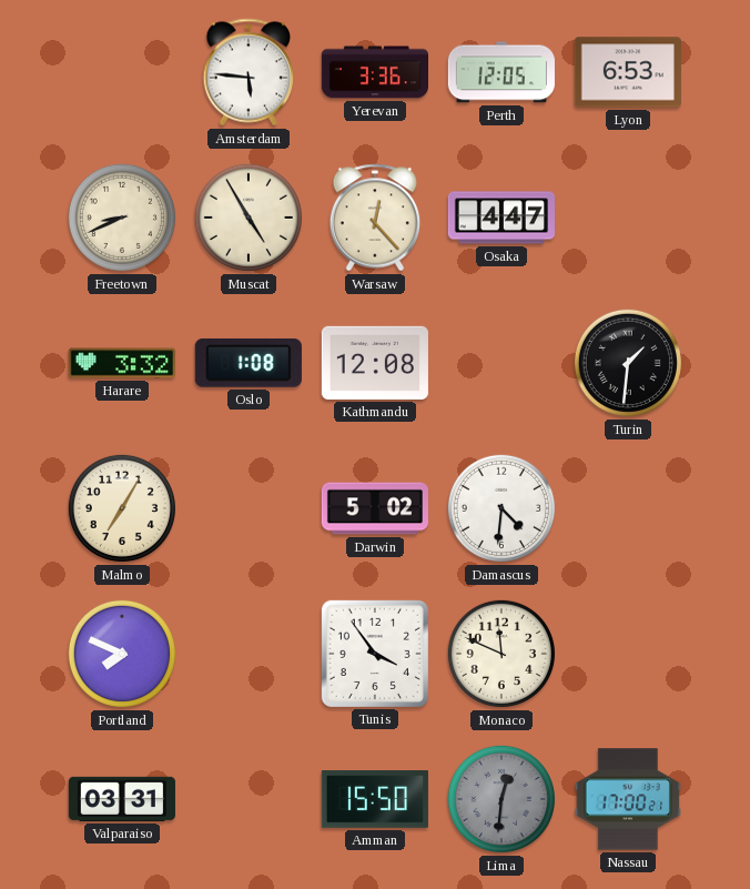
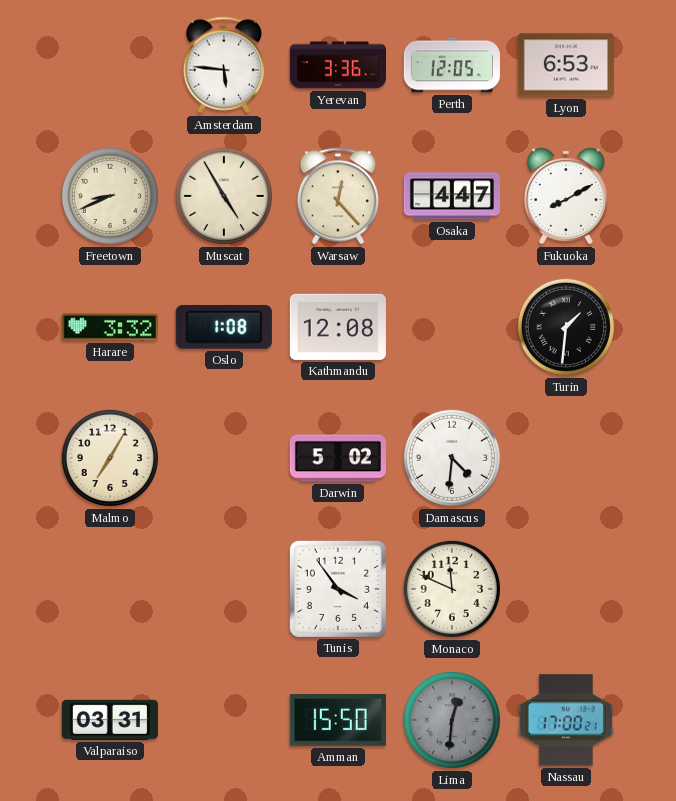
Fukuoka: none -> 8:10
Portland: 7:49 -> none
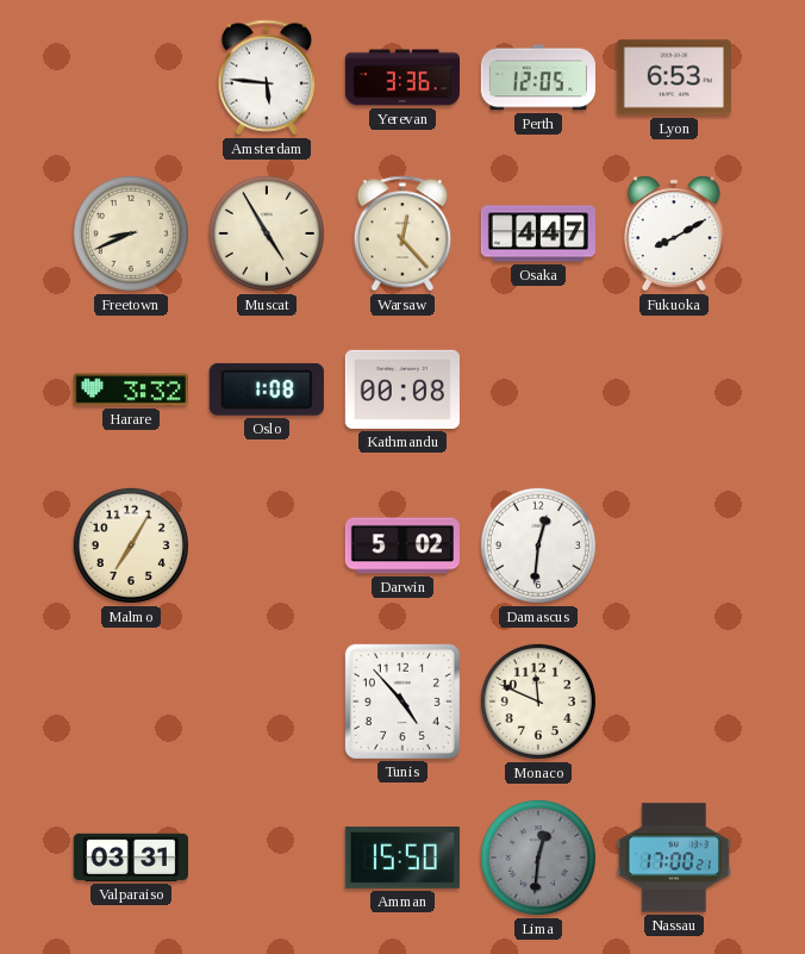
Kathmandu: 12:08 -> 00:08
Turin: 1:31 -> none
Damascus: 4:31 -> 12:31
Tunis: 3:54 -> 4:53
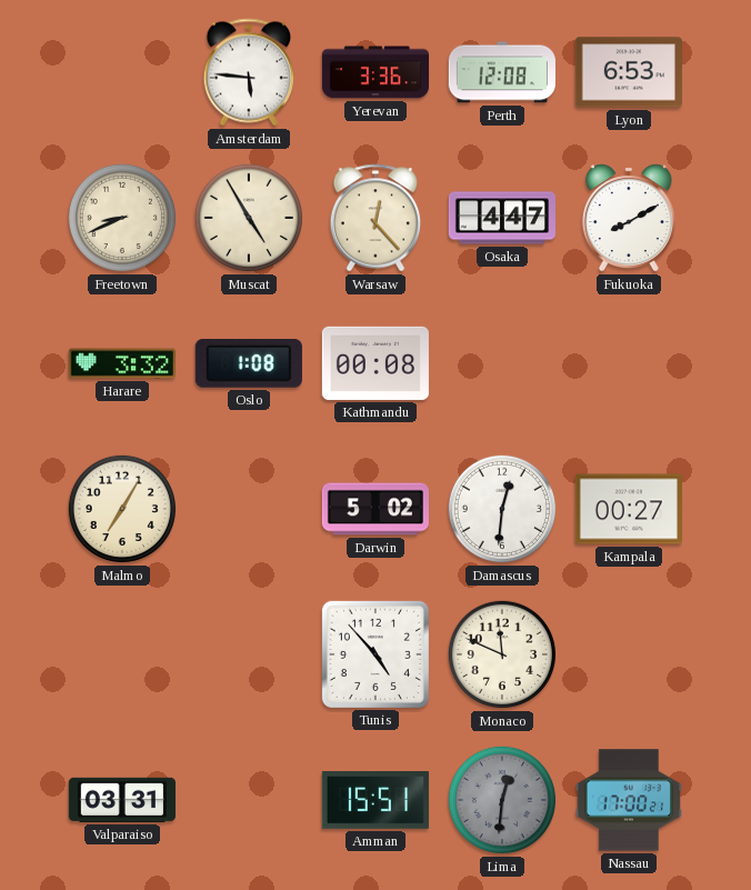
Perth: 12:05 -> 12:08
Kampala: none -> 00:27
Amman: 15:50 -> 15:51
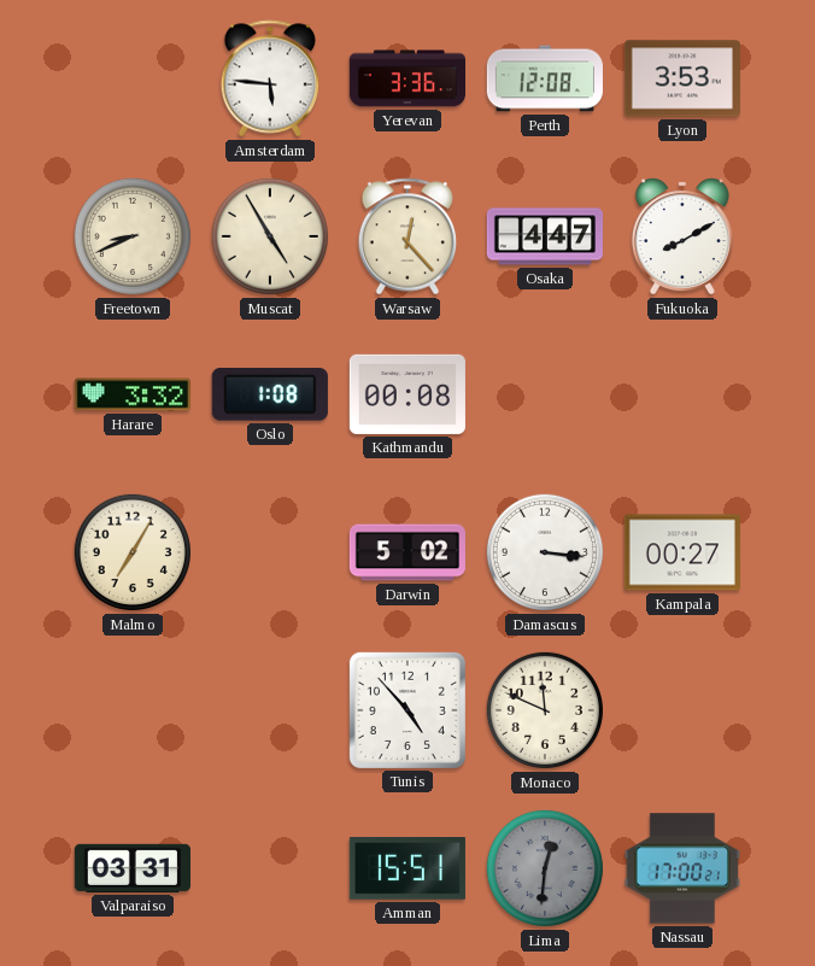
Lyon: 6:53 -> 3:53
Damascus: 12:31 -> 3:16
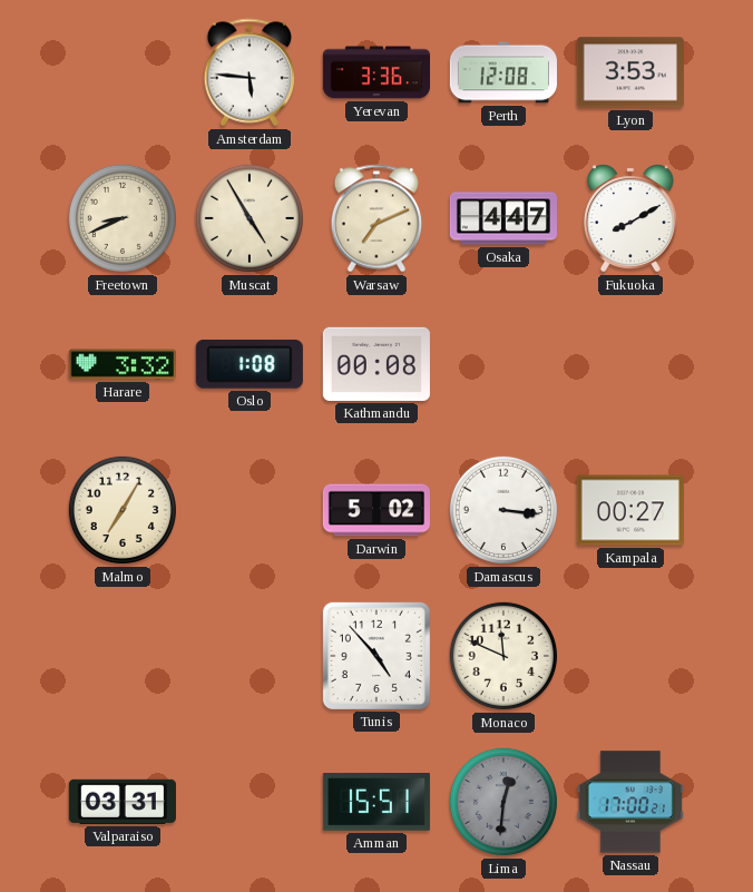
Warsaw: 12:23 -> 7:11
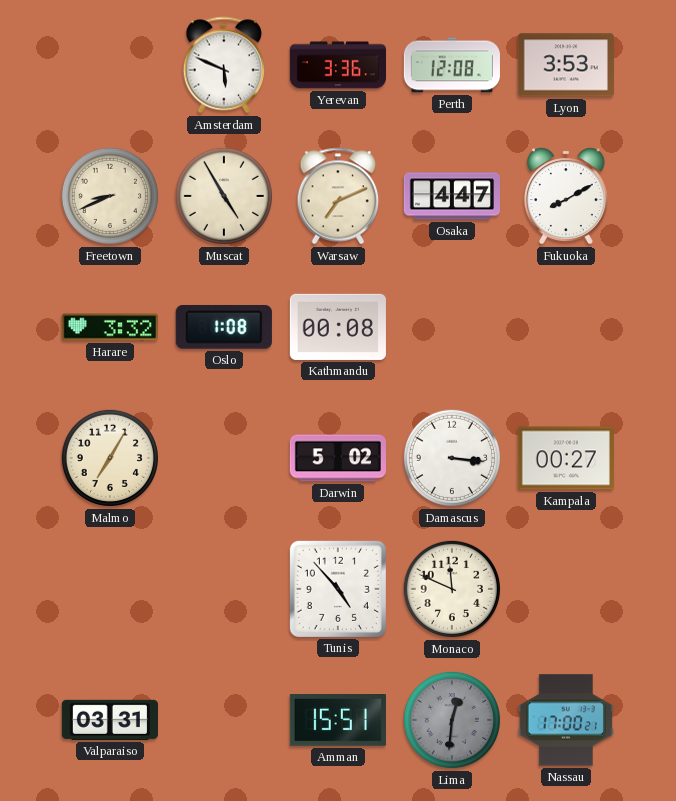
Amsterdam: 5:46 -> 5:49
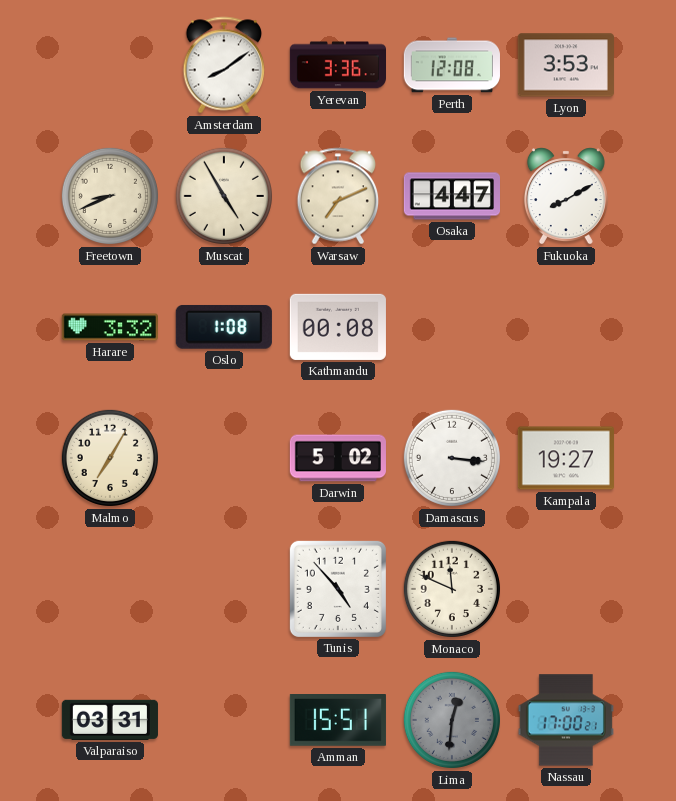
Amsterdam: 5:49 -> 8:09
Kampala: 00:27 -> 19:27
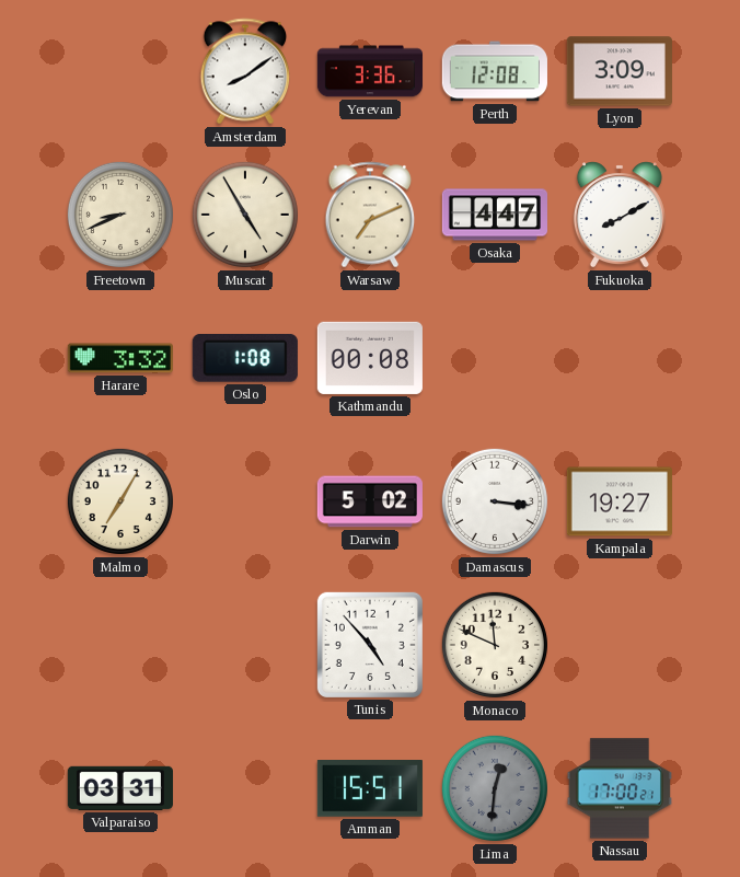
Lyon: 3:53 -> 3:09
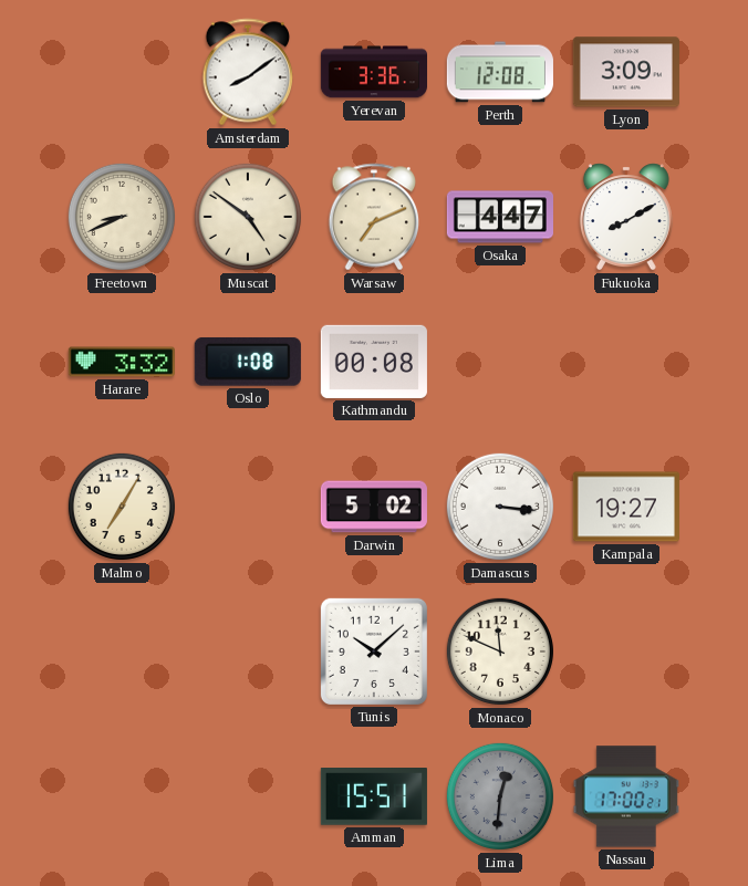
Muscat: 4:55 -> 4:51
Tunis: 4:53 -> 10:08
Valparaiso: 03:31 -> none
